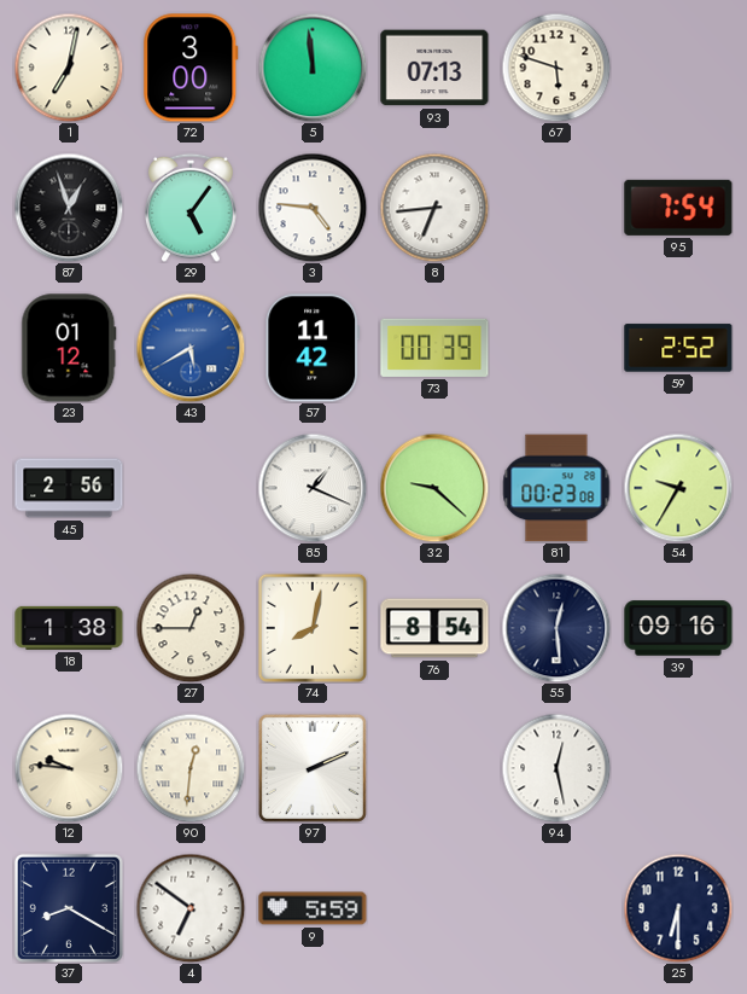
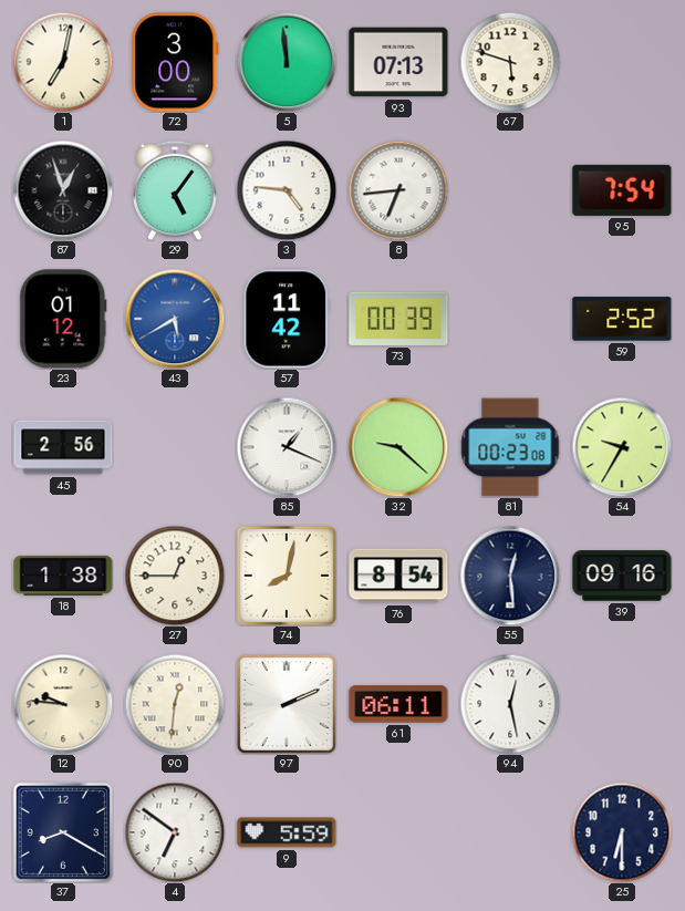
61: none -> 06:11
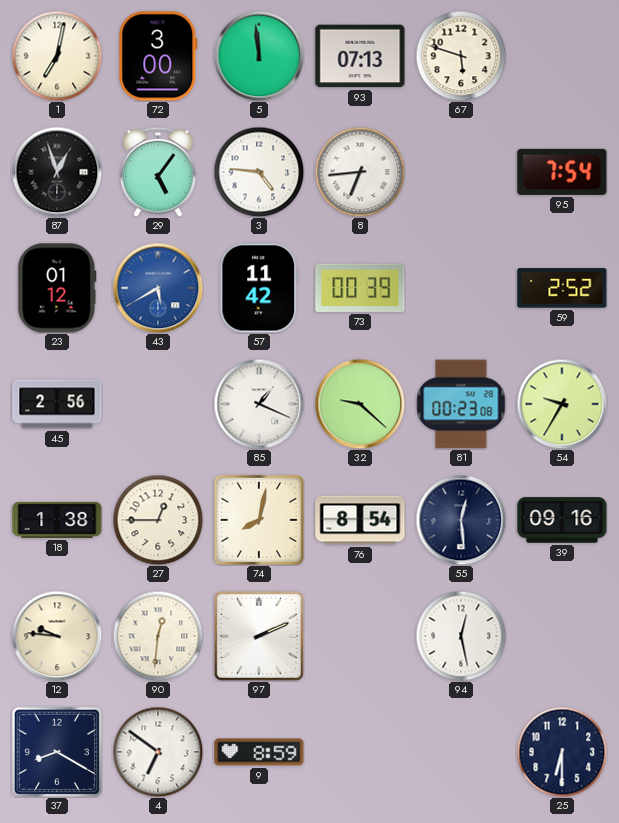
61: 06:11 -> none
9: 5:59 -> 8:59
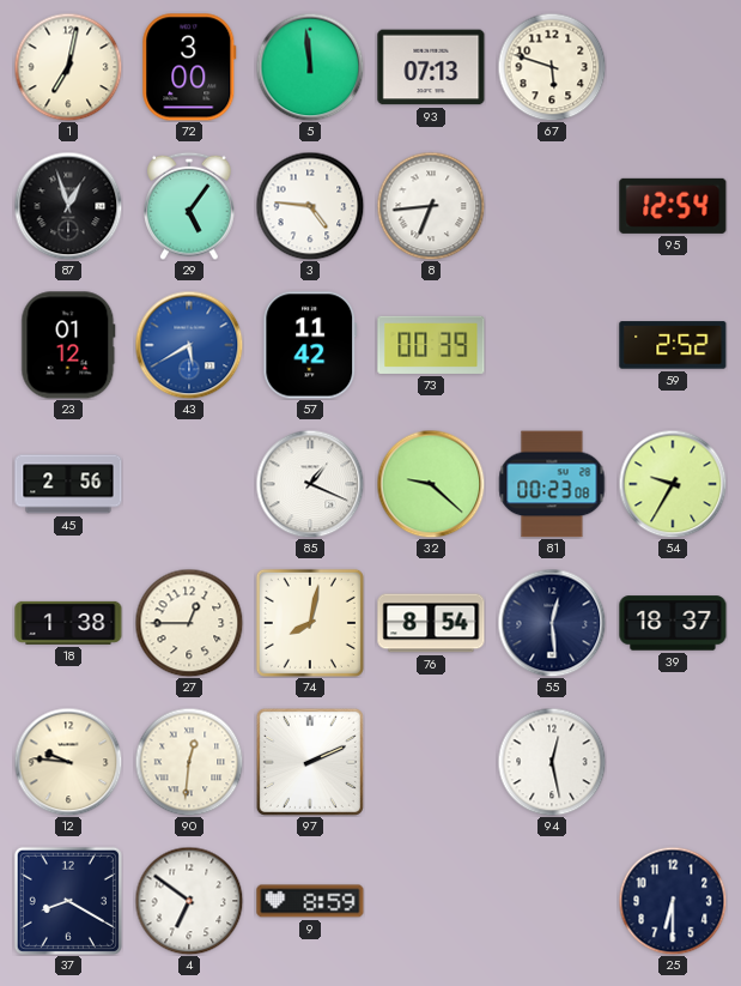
95: 7:54 -> 12:54
39: 09:16 -> 18:37
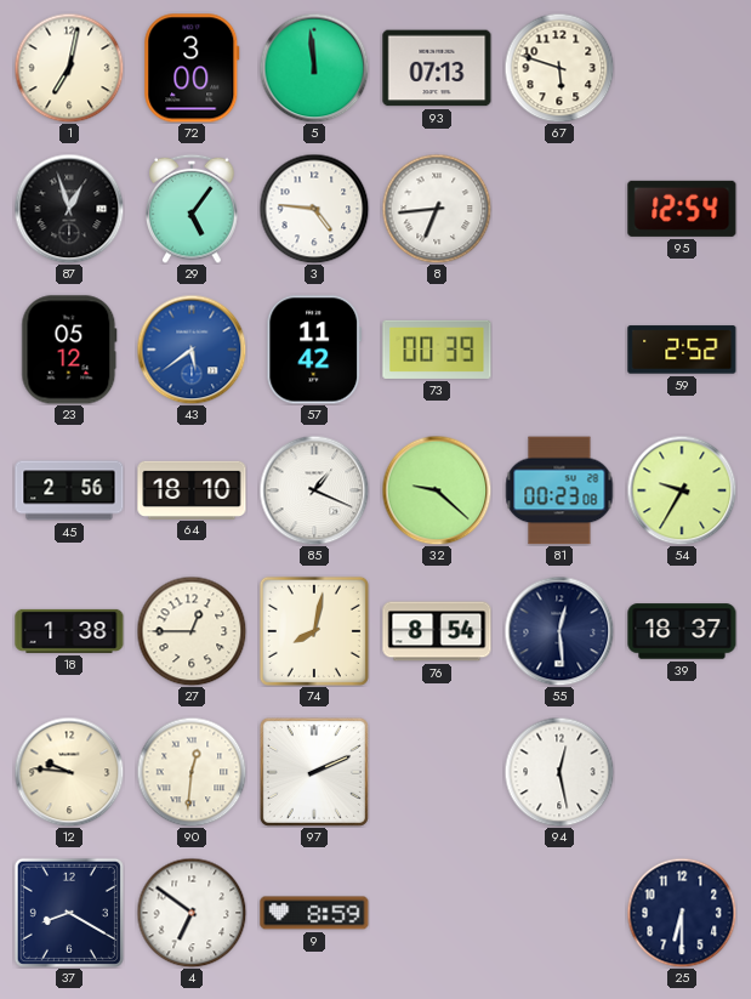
23: 01:12 -> 05:12
43: 5:40 -> 5:39
64: none -> 18:10
